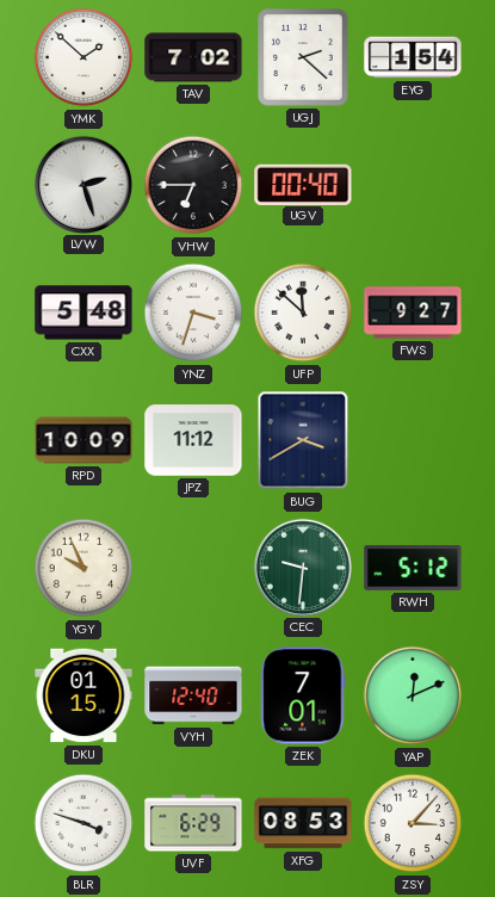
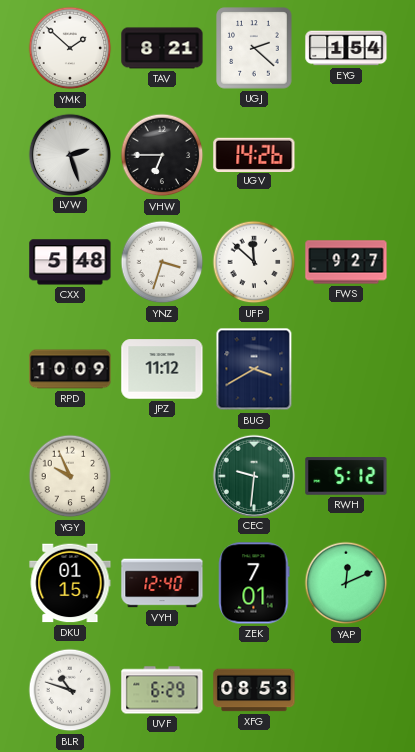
TAV: 7:02 -> 8:21
UGV: 00:40 -> 14:26
BLR: 3:48 -> 10:48
ZSY: 3:07 -> none
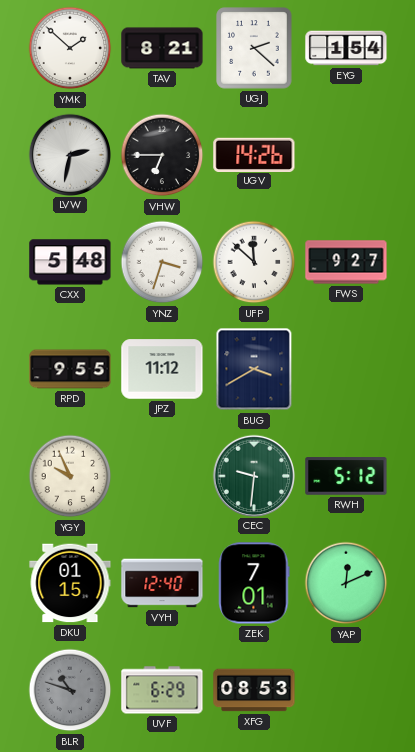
LVW: 2:27 -> 2:32
RPD: 10:09 -> 9:55
BLR dial: white -> grey
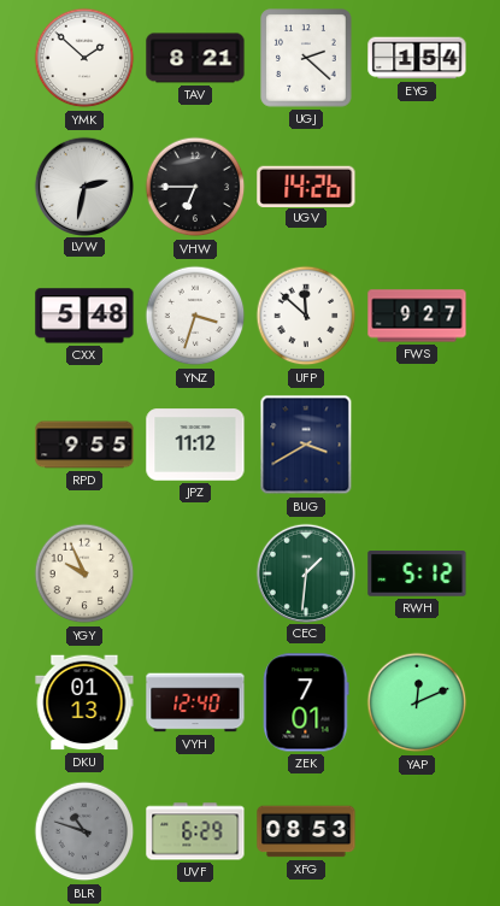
CEC: 9:31 -> 1:31
DKU: 01:15 -> 01:13
